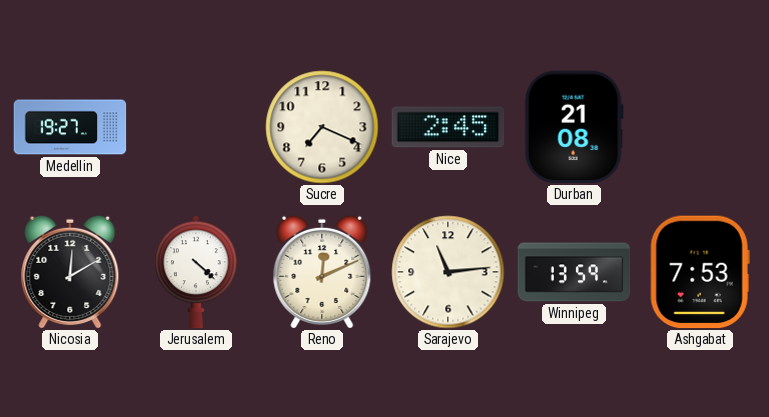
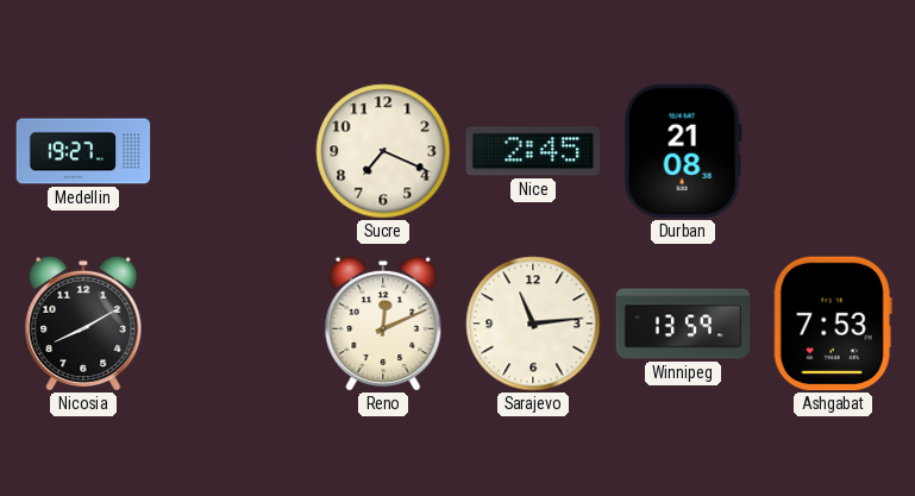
Nicosia: 12:10 -> 8:10
Jerusalem: 4:22 -> none
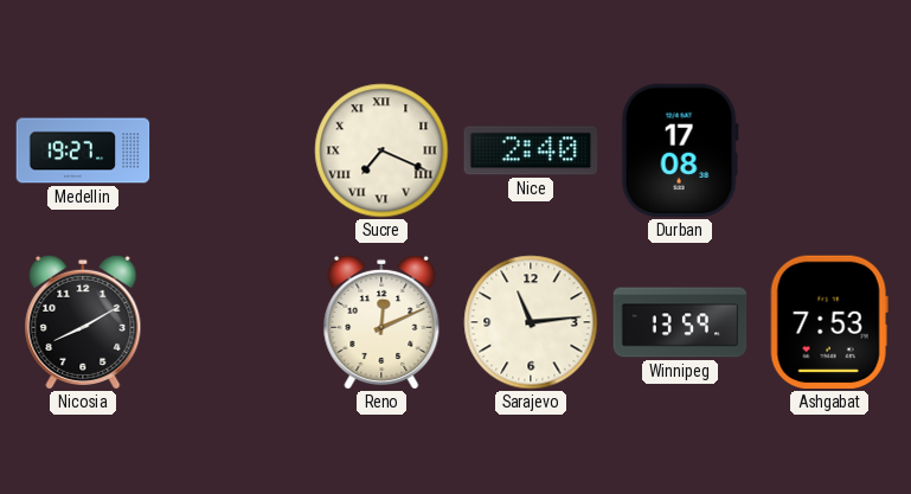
Sucre numerals: Arabic -> Roman
Nice: 2:45 -> 2:40
Durban: 21:08 -> 17:08
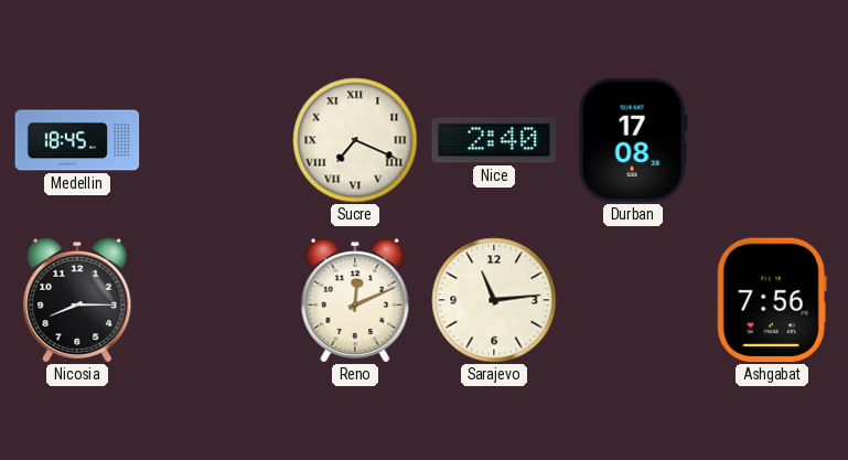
Medellin: 19:27 -> 18:45
Nicosia: 8:10 -> 8:15
Winnipeg: 13:59 -> none
Ashgabat: 7:53 -> 7:56
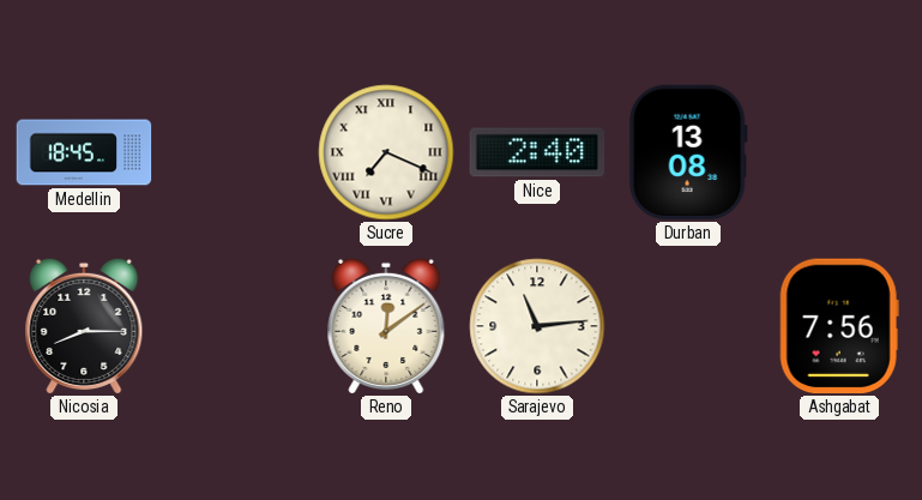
Durban: 17:08 -> 13:08
Reno: 12:11 -> 12:09
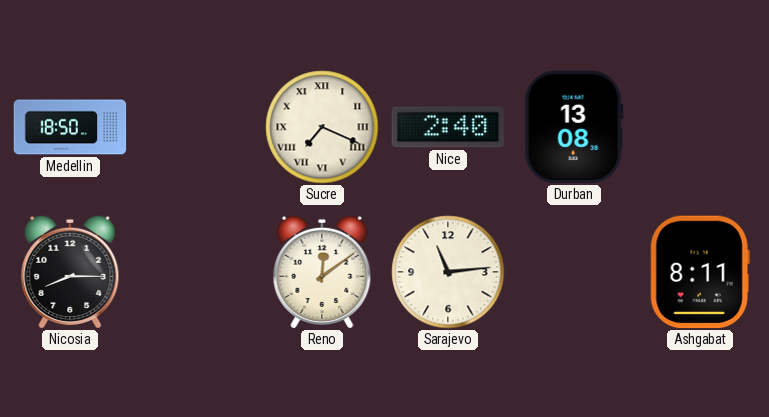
Medellin: 18:45 -> 18:50
Ashgabat: 7:56 -> 8:11
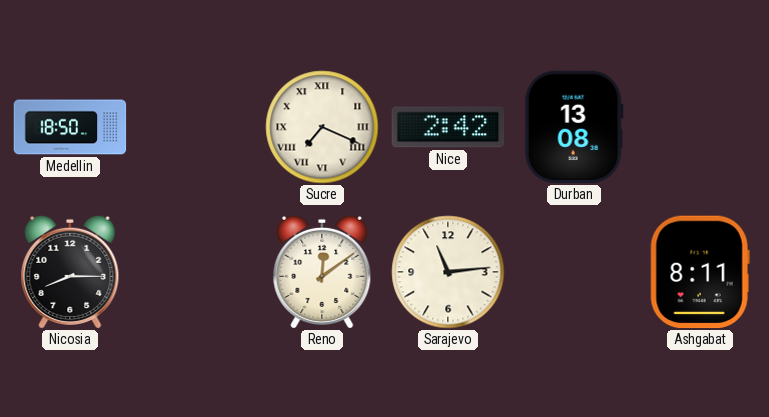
Nice: 2:40 -> 2:42
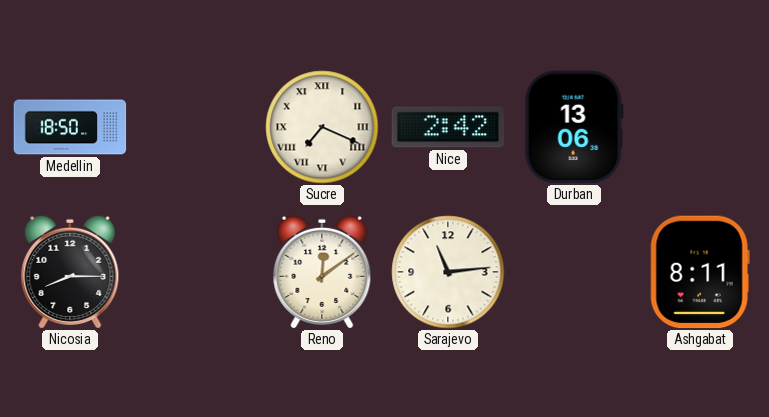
Durban: 13:08 -> 13:06
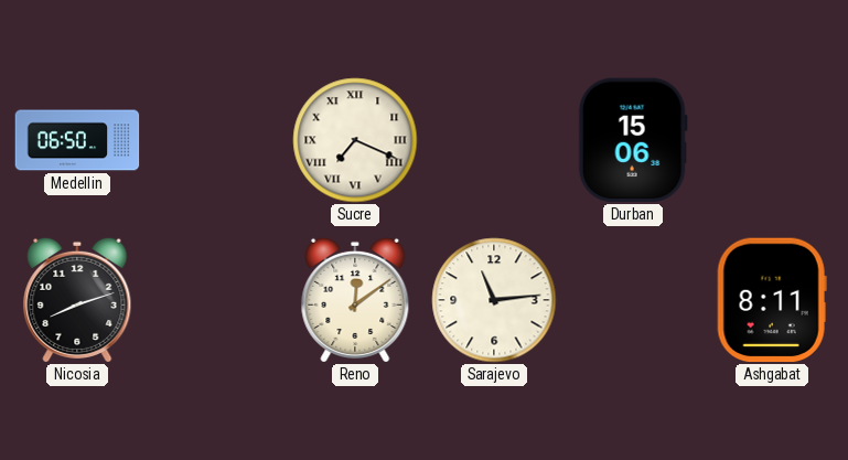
Medellin: 18:50 -> 06:50
Nice: 2:42 -> none
Durban: 13:06 -> 15:06
Nicosia: 8:15 -> 8:12
